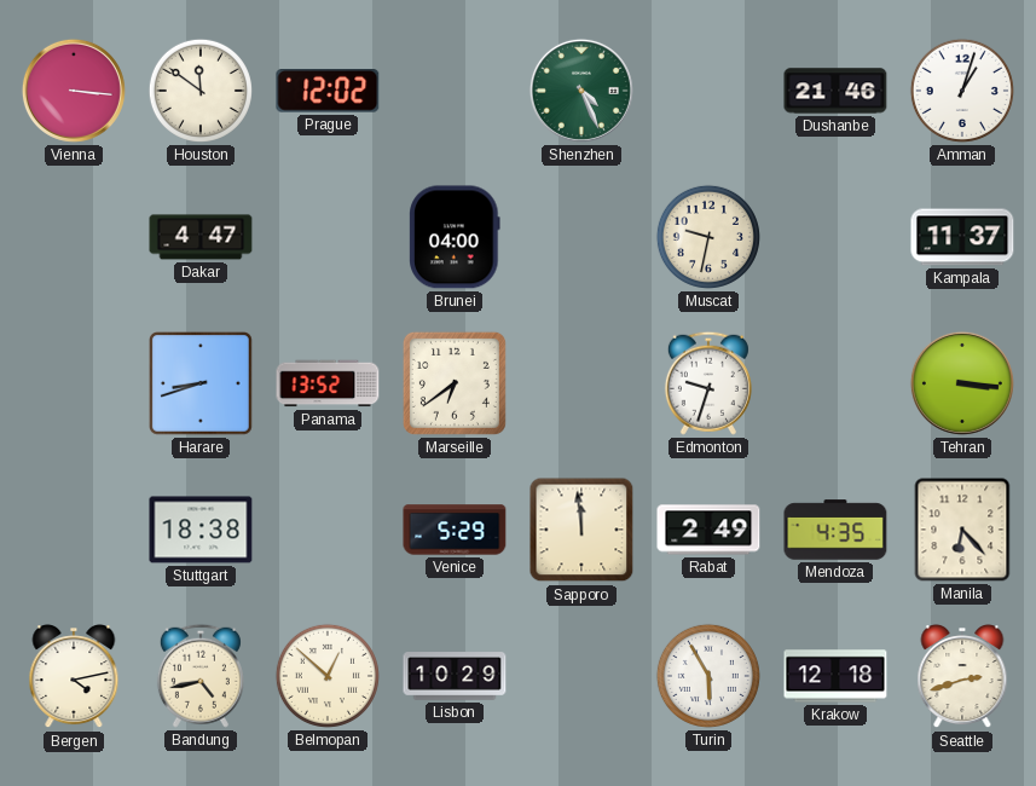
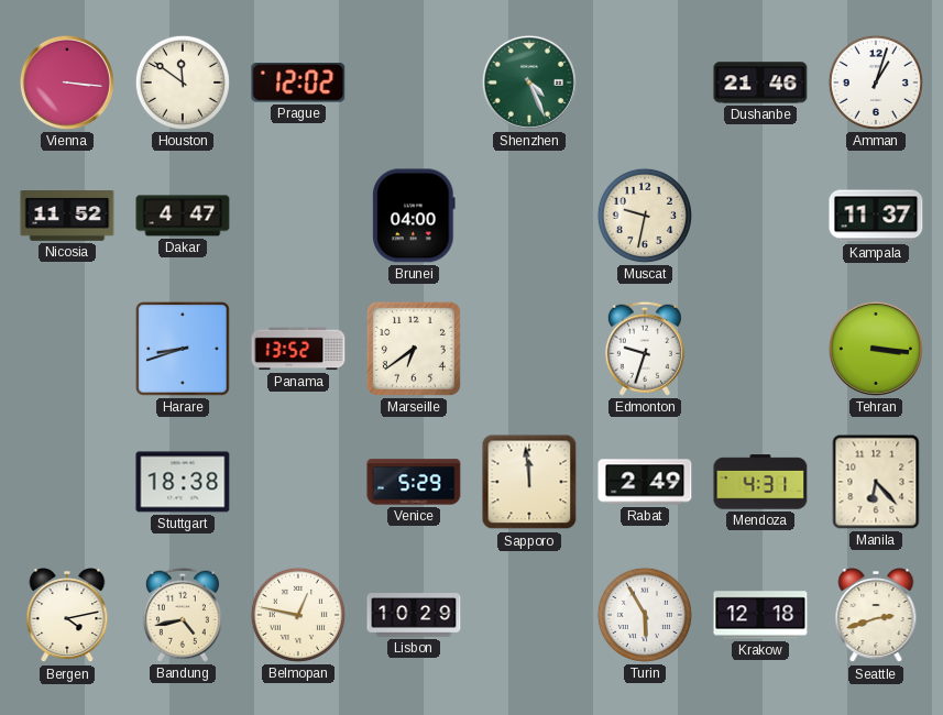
Nicosia: none -> 11:52
Mendoza: 4:35 -> 4:31
Belmopan: 12:52 -> 12:47
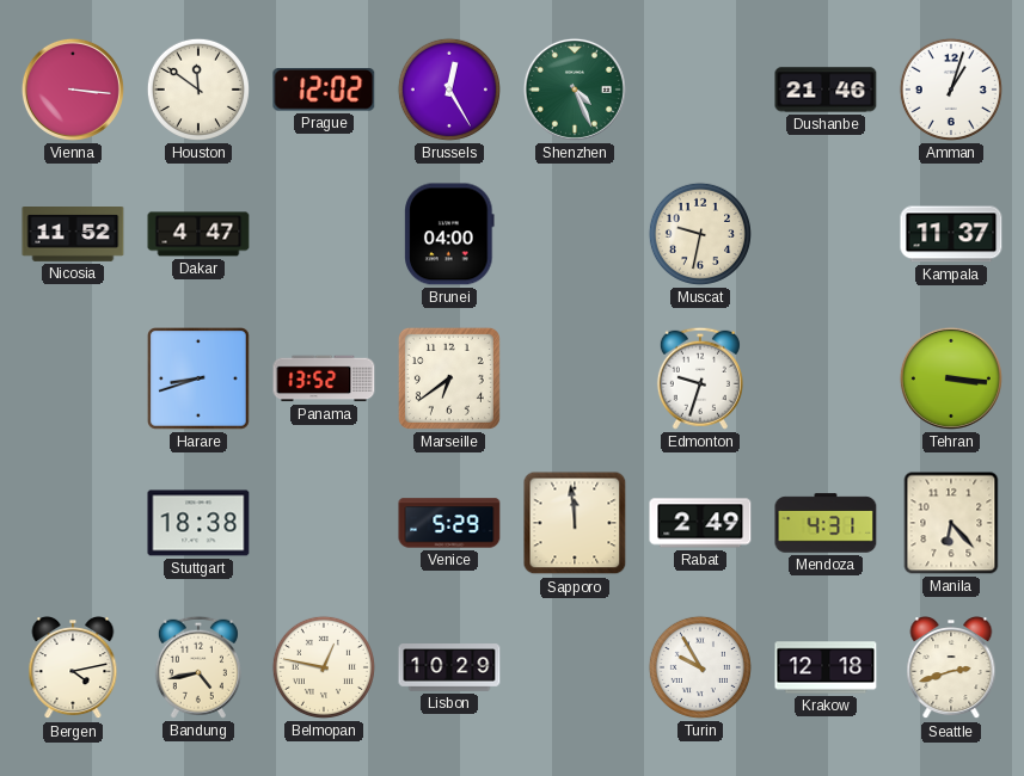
Brussels: none -> 12:25
Turin: 5:55 -> 9:55
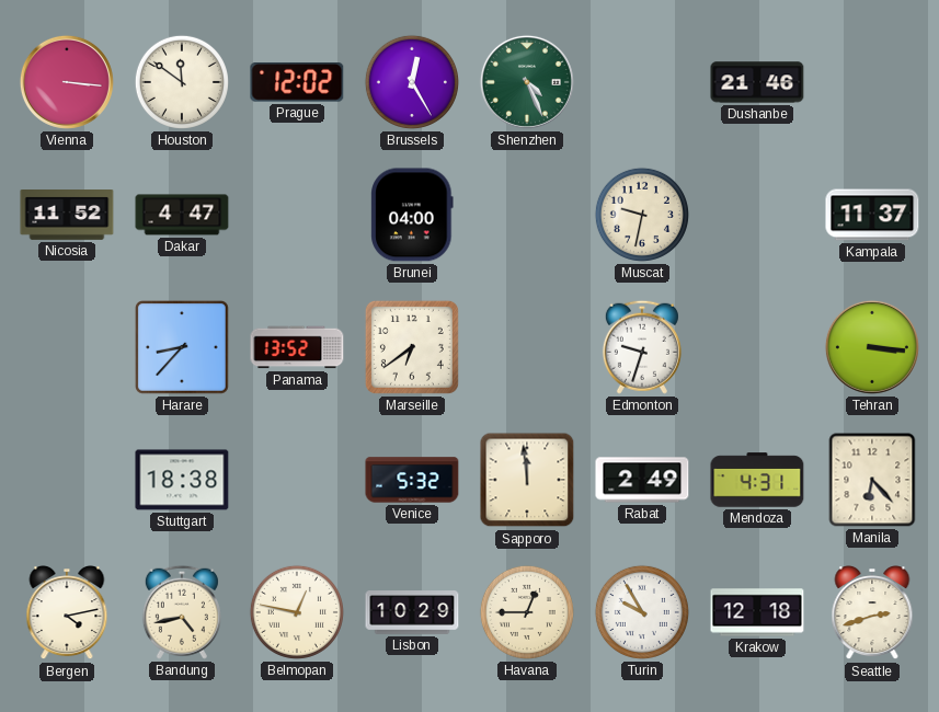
Amman: 1:03 -> none
Harare: 8:42 -> 8:37
Venice: 5:29 -> 5:32
Havana: none -> 12:45
